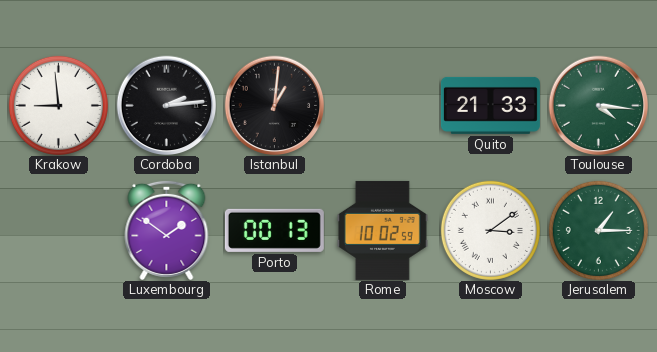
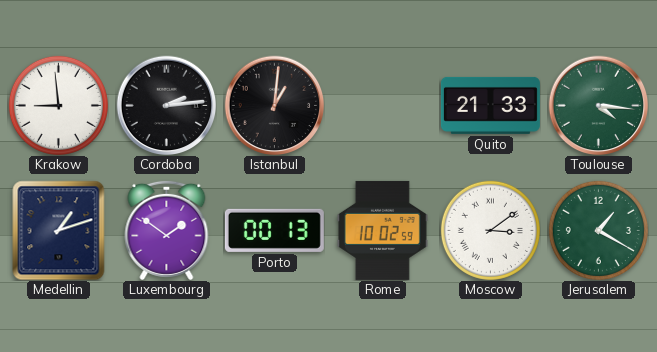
Medellin: none -> 1:12
Jerusalem: 1:15 -> 1:20
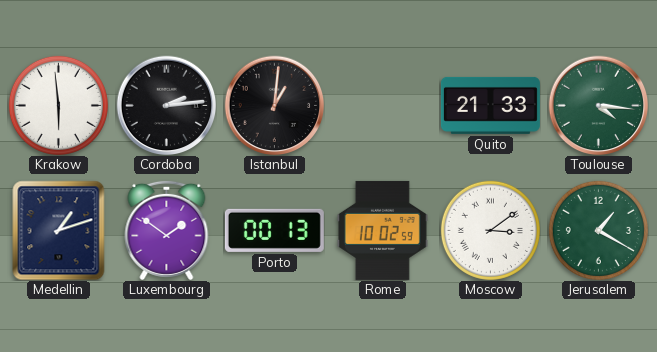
Krakow: 8:59 -> 5:59
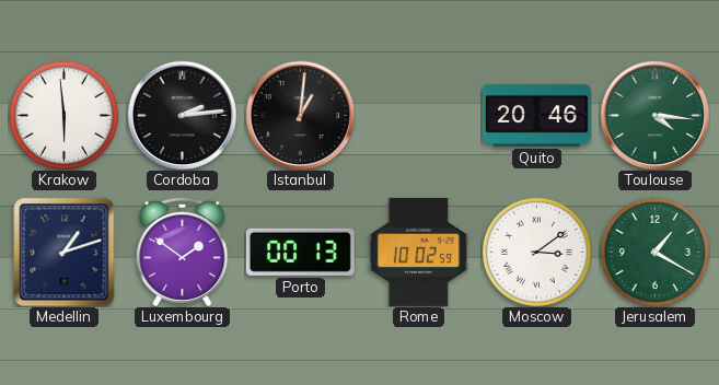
Quito: 21:33 -> 20:46
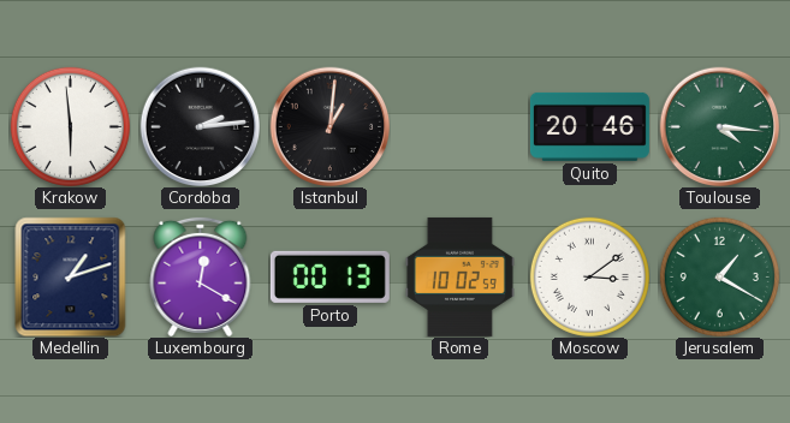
Luxembourg: 1:51 -> 12:20
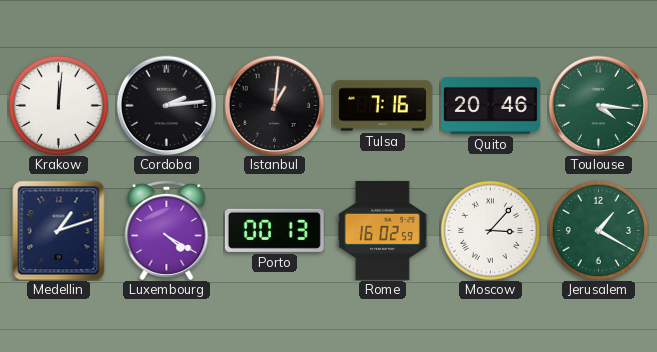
Krakow: 5:59 -> 12:01
Tulsa: none -> 7:16
Luxembourg: 12:20 -> 4:20
Rome: 10:02 -> 16:02
Moscow: 3:09 -> 3:07
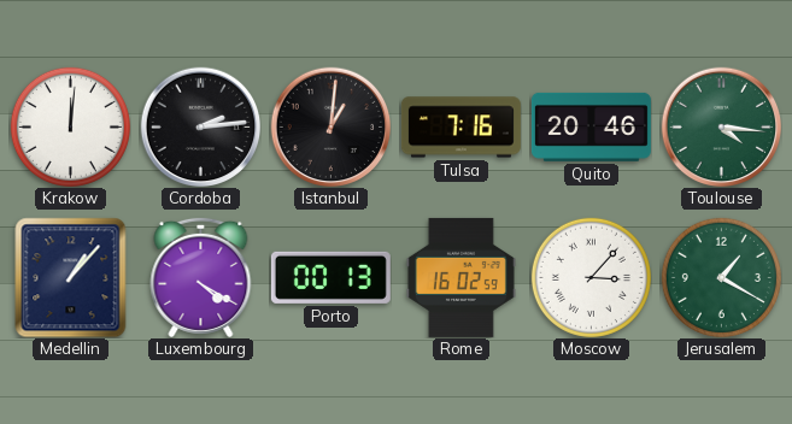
Medellin: 1:12 -> 1:07
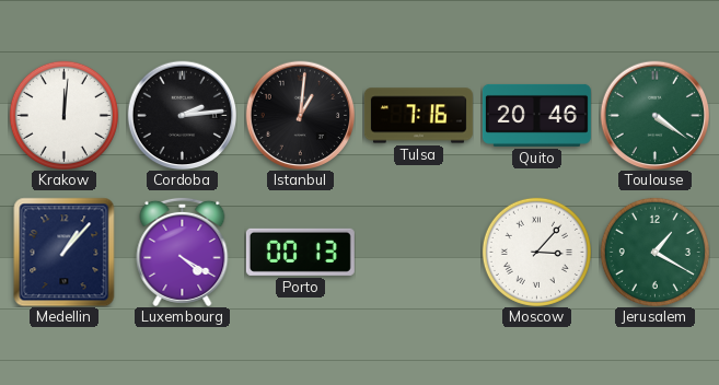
Toulouse: 4:16 -> 4:21
Rome: 16:02 -> none
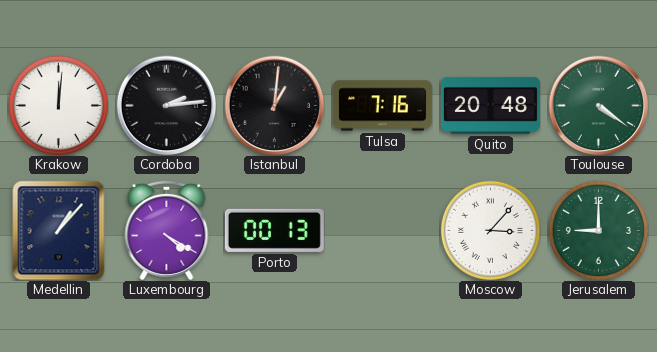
Quito: 20:46 -> 20:48
Jerusalem: 1:20 -> 9:00
